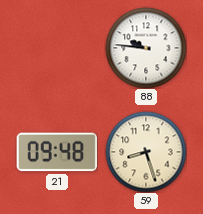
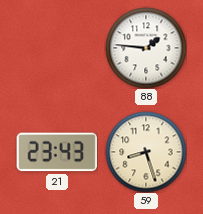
88: 9:46 -> 1:46
21: 09:48 -> 23:43
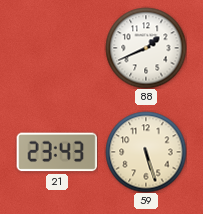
88: 1:46 -> 1:41
59: 8:27 -> 5:27
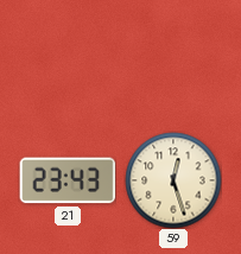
88: 1:41 -> none
59: 5:27 -> 12:27
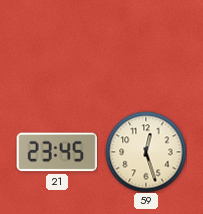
21: 23:43 -> 23:45
